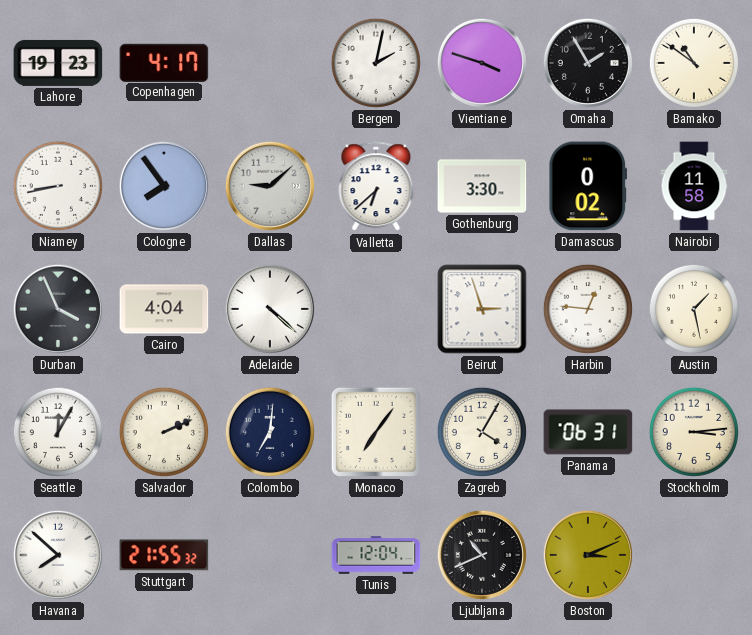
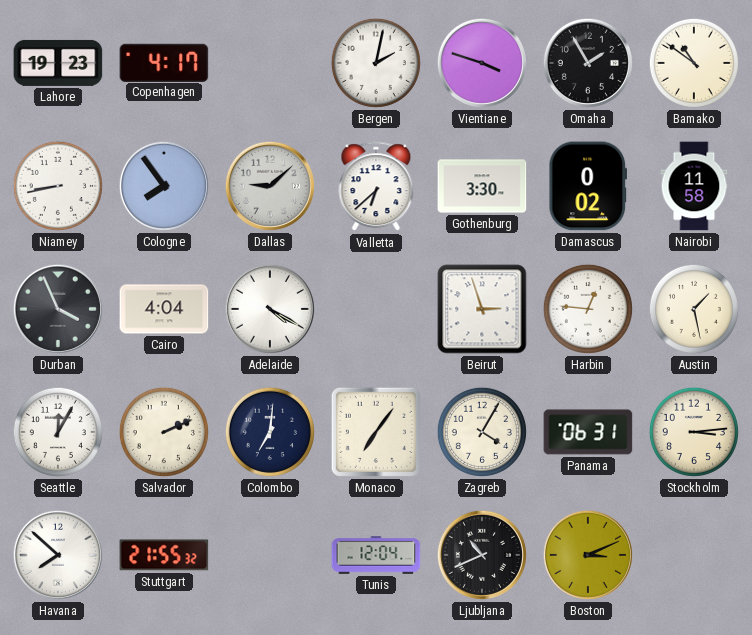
Adelaide: 4:22 -> 4:20
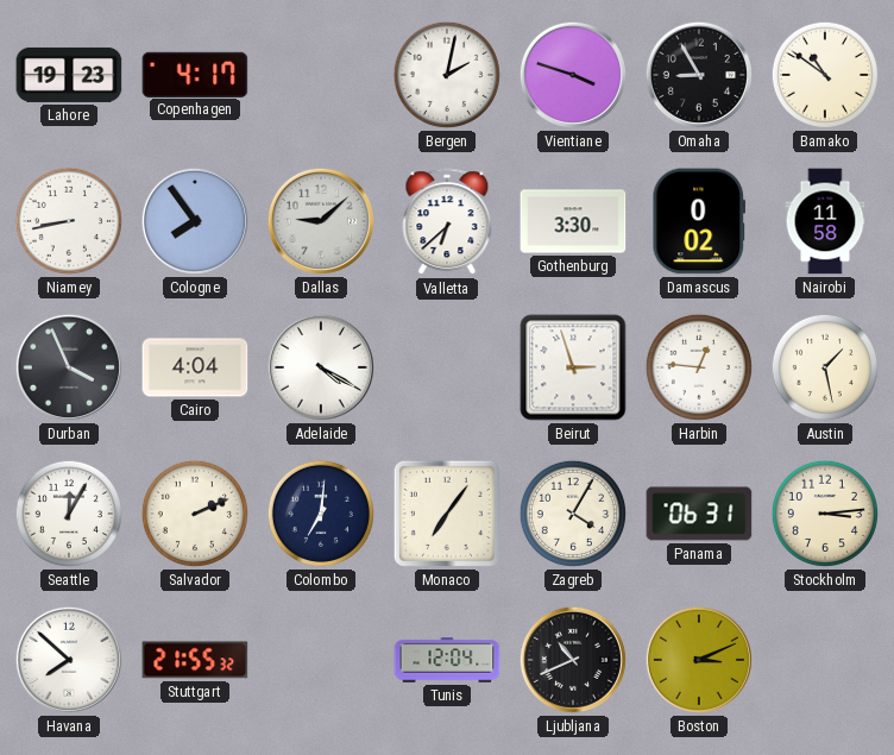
Omaha: 1:55 -> 8:55
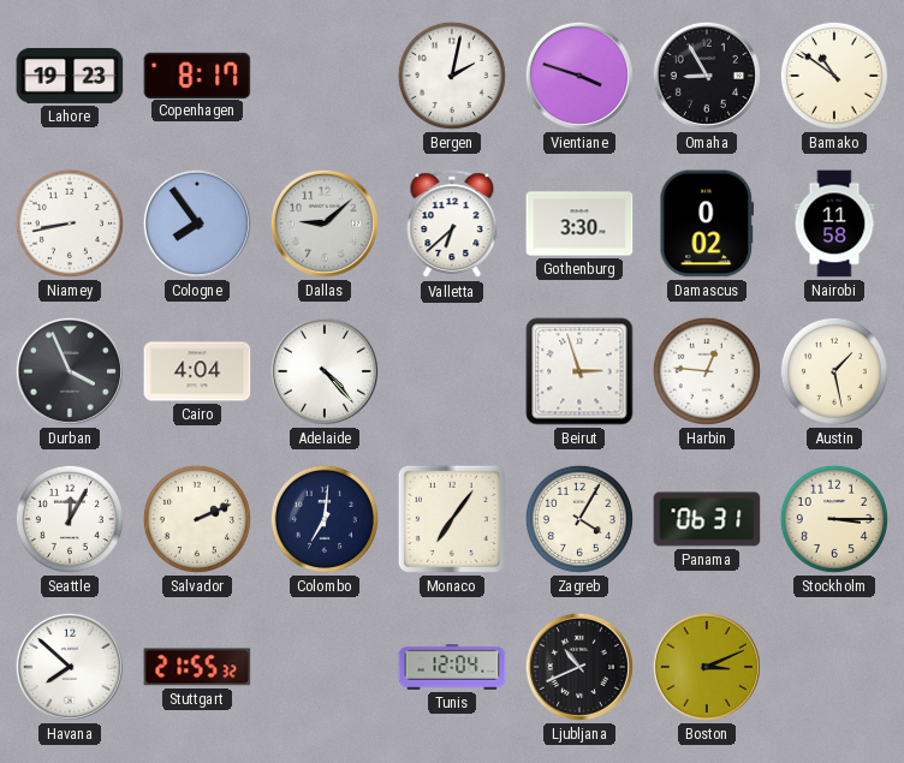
Copenhagen: 4:17 -> 8:17
Adelaide: 4:20 -> 4:23
Stockholm: 3:14 -> 3:15
